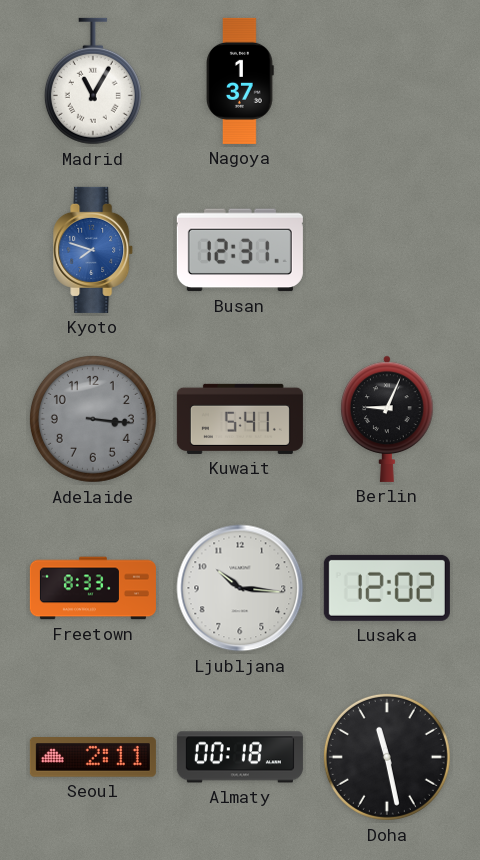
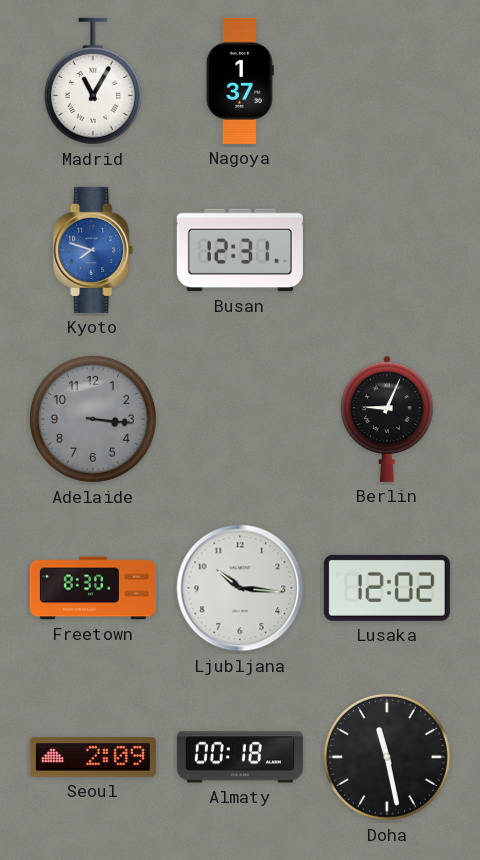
Kuwait: 5:41 -> none
Freetown: 8:33 -> 8:30
Seoul: 2:11 -> 2:09
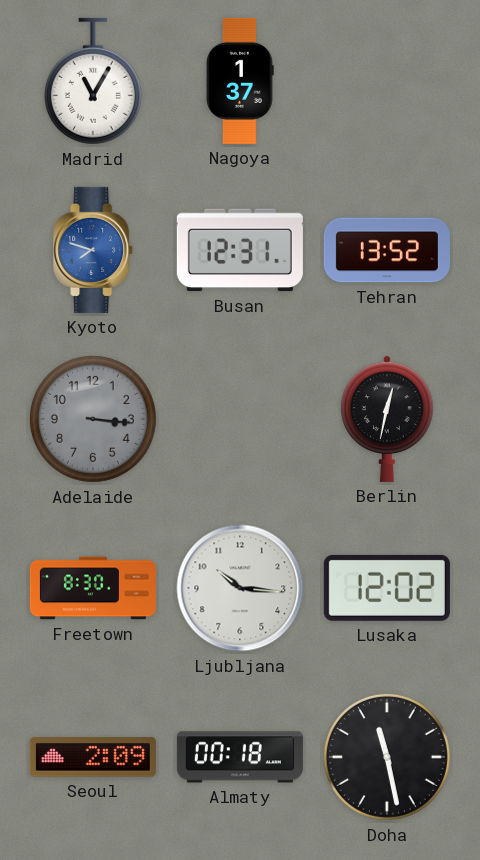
Tehran: none -> 13:52
Berlin: 9:04 -> 12:32
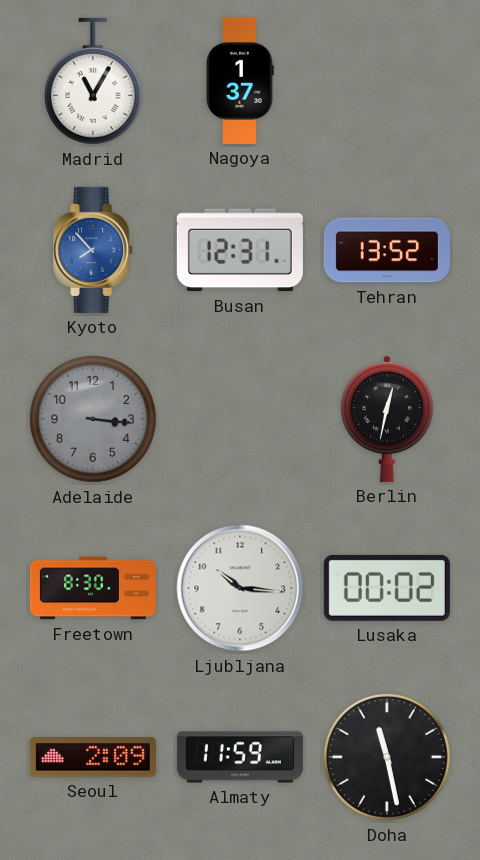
Kyoto: 7:48 -> 7:53
Lusaka: 12:02 -> 00:02
Almaty: 00:18 -> 11:59
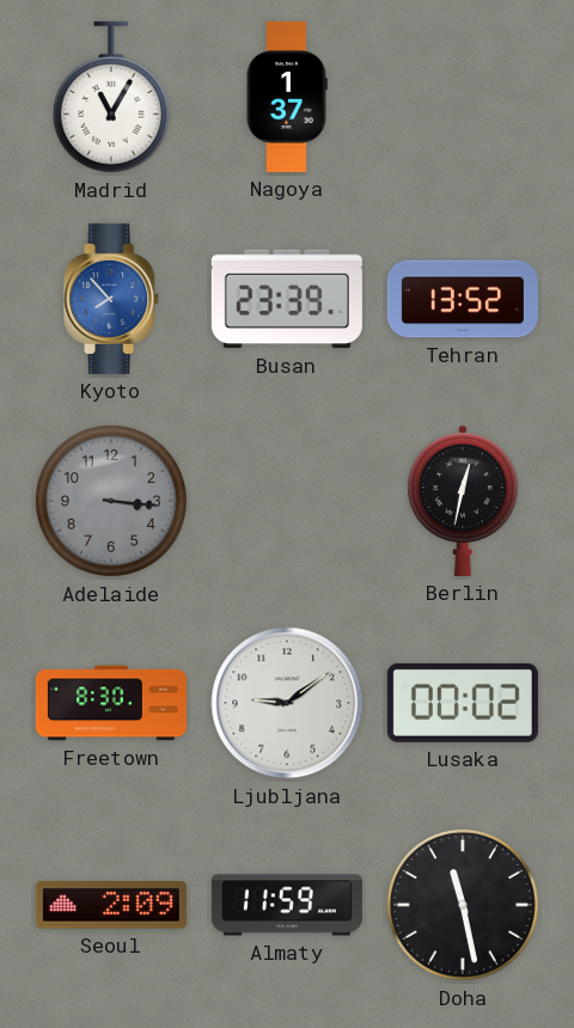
Busan: 12:31 -> 23:39
Ljubljana: 10:16 -> 9:09
